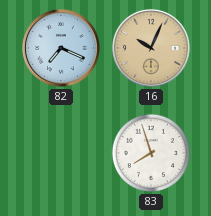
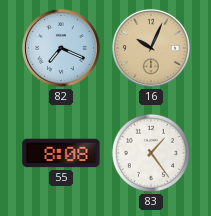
55: none -> 8:08
83: 7:57 -> 1:24
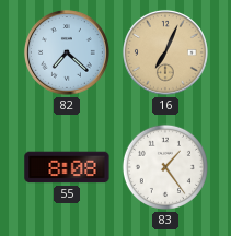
82: 7:19 -> 7:22
16: 10:04 -> 7:04
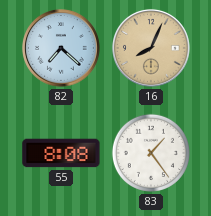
16: 7:04 -> 8:04
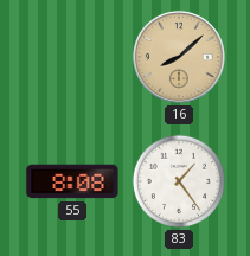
82: 7:22 -> none
16: 8:04 -> 8:08
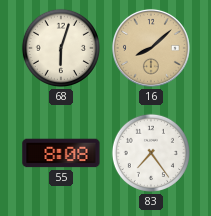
68: none -> 6:03
83: 1:24 -> 7:24
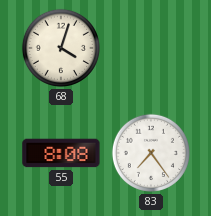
68: 6:03 -> 4:03
16: 8:08 -> none
